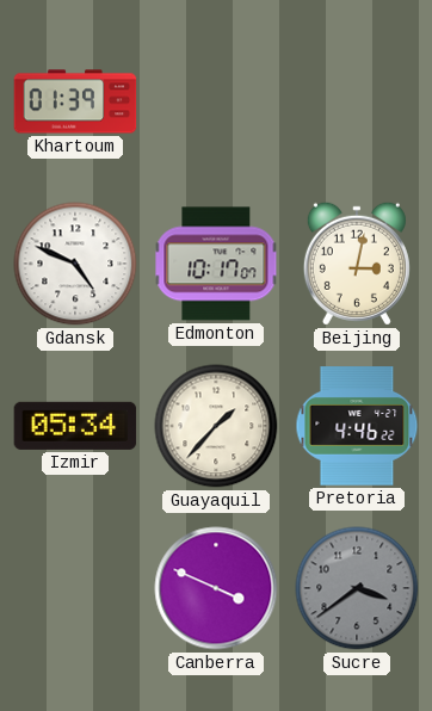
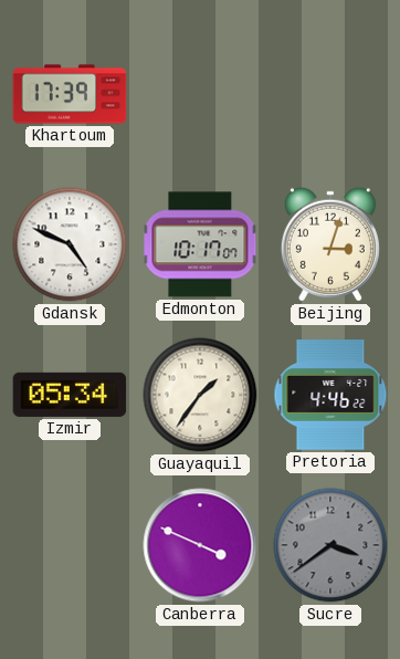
Khartoum: 01:39 -> 17:39
Beijing: 3:02 -> 3:03
Guayaquil: 1:37 -> 1:36
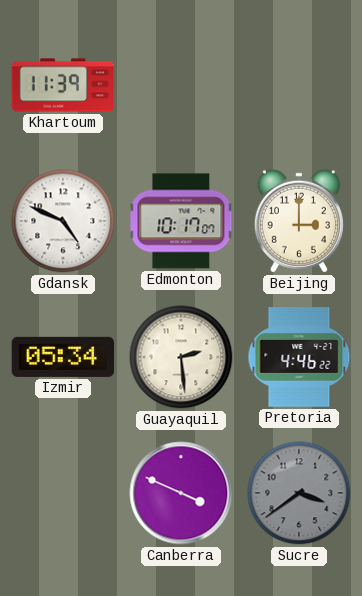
Khartoum: 17:39 -> 11:39
Beijing: 3:03 -> 3:00
Guayaquil: 1:36 -> 2:29
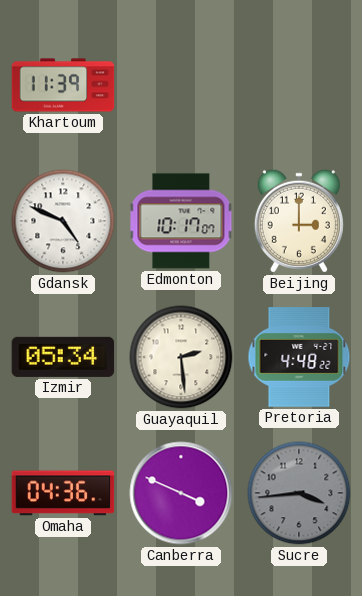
Pretoria: 4:46 -> 4:48
Omaha: none -> 04:36
Sucre: 3:39 -> 3:44
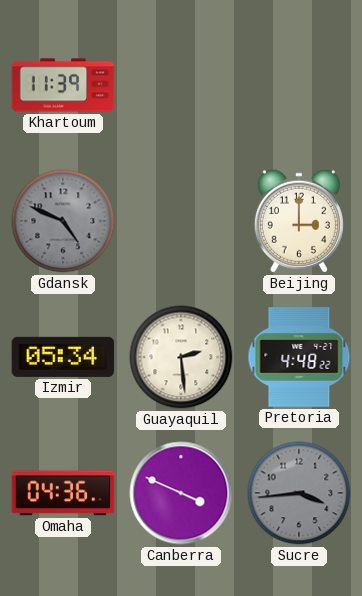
Gdansk dial: white -> grey
Edmonton: 10:17 -> none
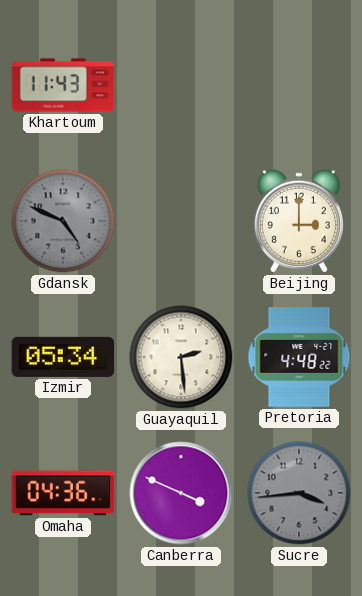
Khartoum: 11:39 -> 11:43
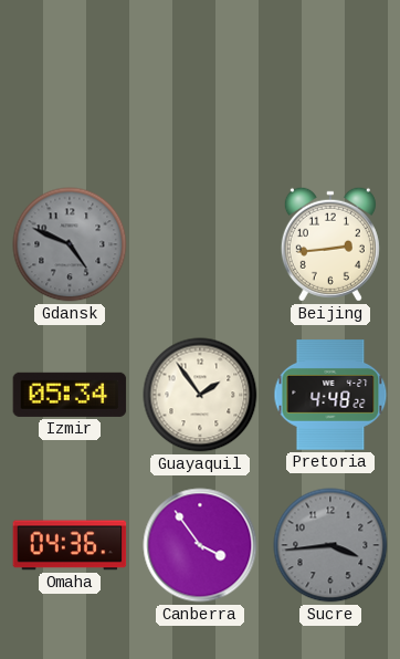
Khartoum: 11:43 -> none
Beijing: 3:00 -> 2:44
Guayaquil: 2:29 -> 1:54
Canberra: 3:49 -> 3:54
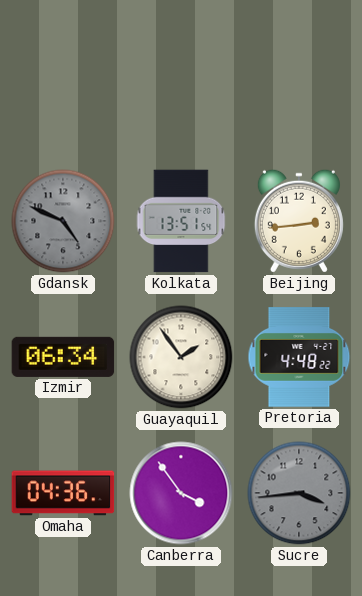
Kolkata: none -> 13:51
Izmir: 05:34 -> 06:34
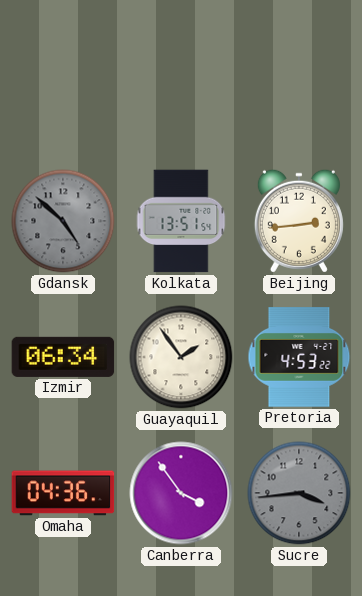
Gdansk: 4:49 -> 4:52
Pretoria: 4:48 -> 4:53
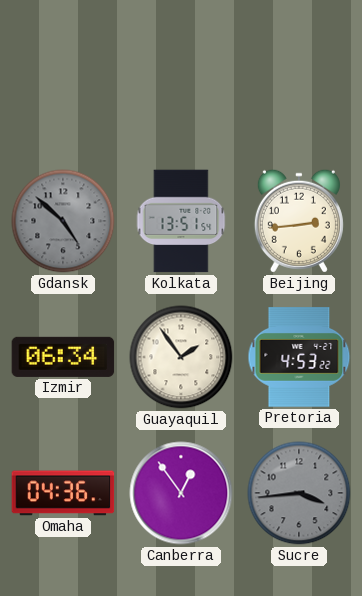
Canberra: 3:54 -> 12:54
